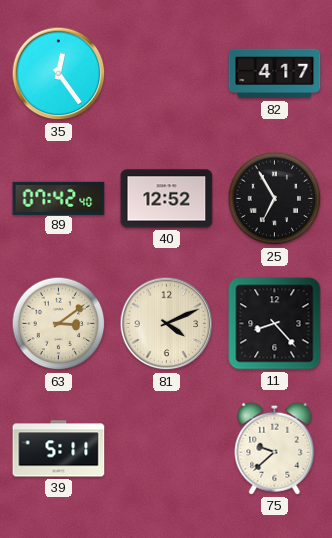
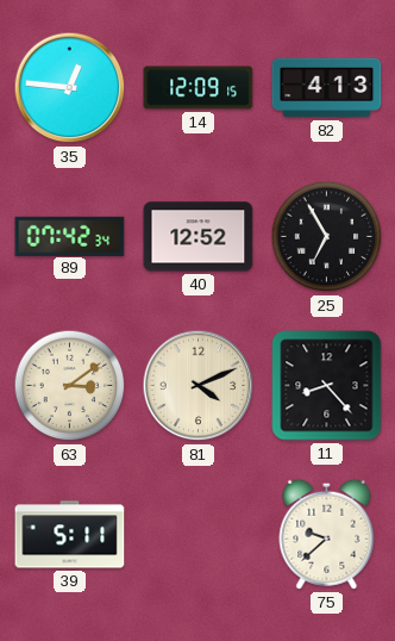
35: 12:24 -> 12:46
14: none -> 12:09
82: 4:17 -> 4:13
89: 07:42:40 -> 07:42:34
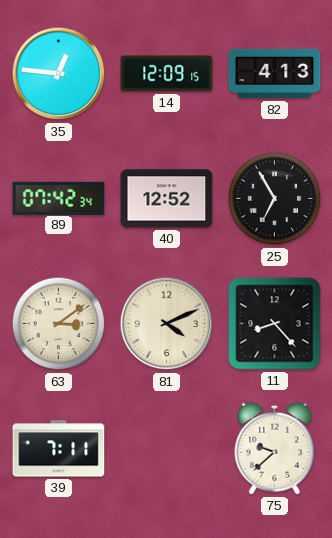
39: 5:11 -> 7:11
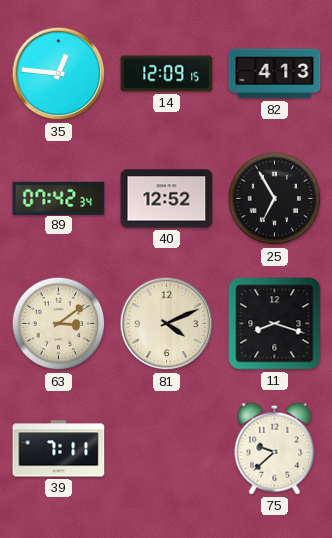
11: 8:23 -> 8:18
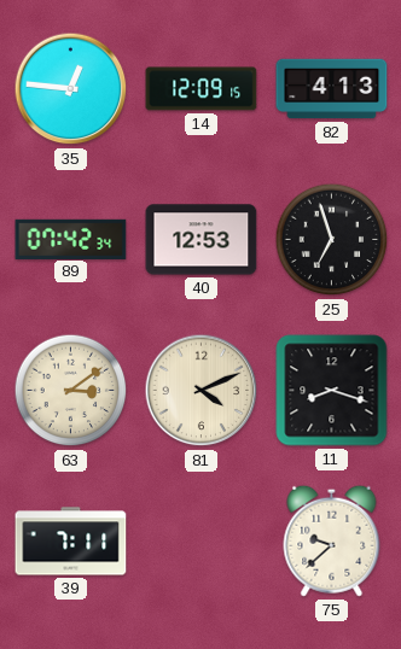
40: 12:52 -> 12:53
25: 6:55 -> 6:57
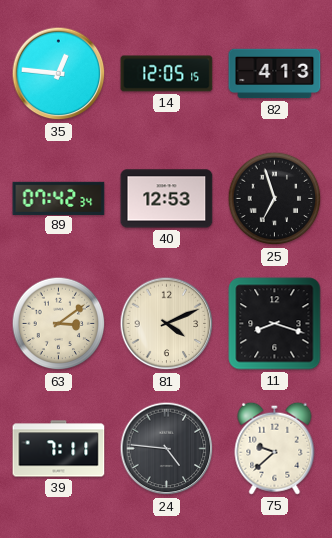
14: 12:09 -> 12:05
24: none -> 4:46
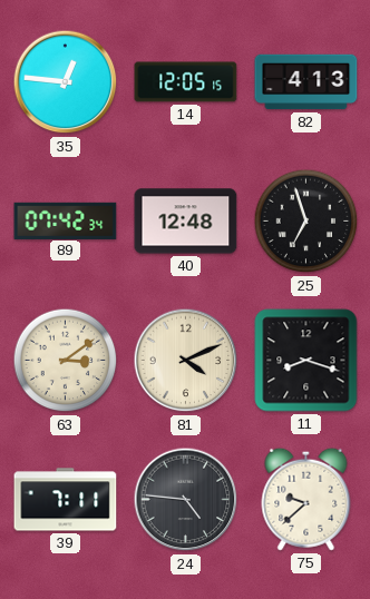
40: 12:53 -> 12:48
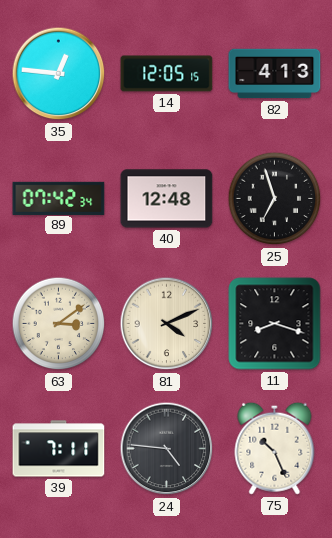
75: 9:38 -> 10:26
